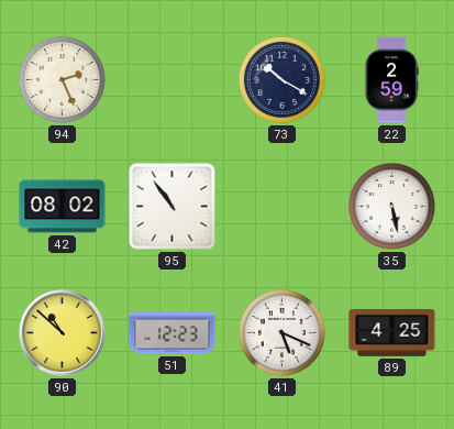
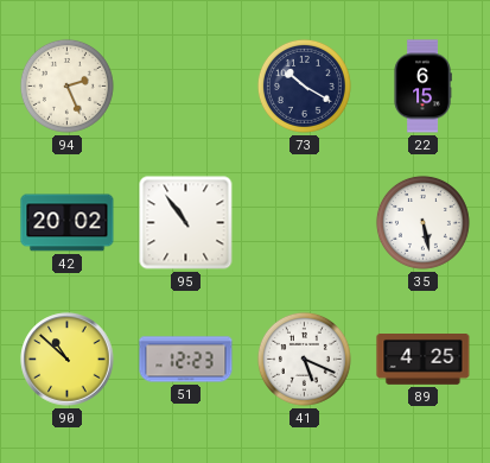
22: 2:59 -> 6:15
42: 08:02 -> 20:02
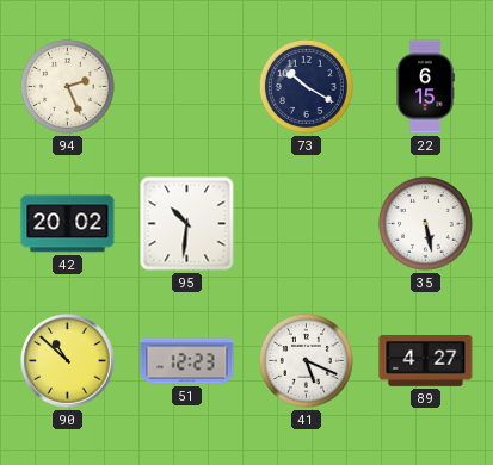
95: 10:54 -> 10:31
89: 4:25 -> 4:27
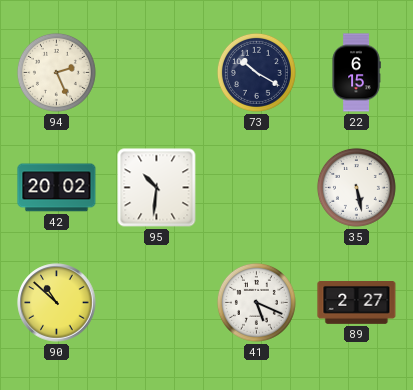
51: 12:23 -> none
89: 4:27 -> 2:27
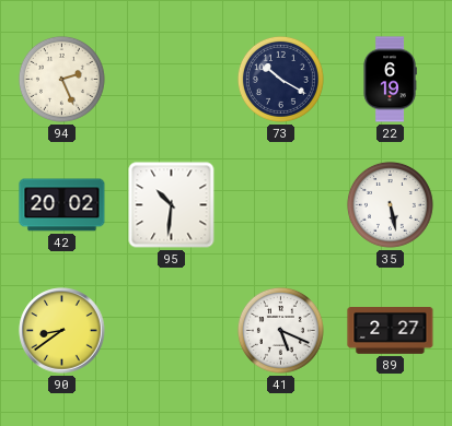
22: 6:15 -> 6:19
90: 10:52 -> 8:39
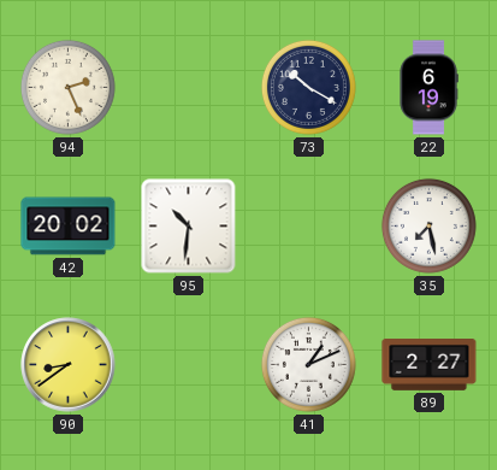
35: 5:28 -> 7:28
41: 5:19 -> 1:11
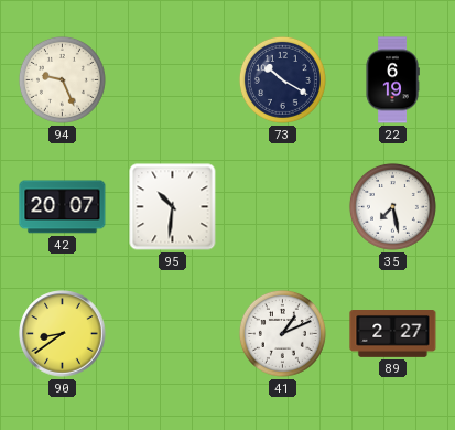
94: 2:26 -> 9:26
42: 20:02 -> 20:07
